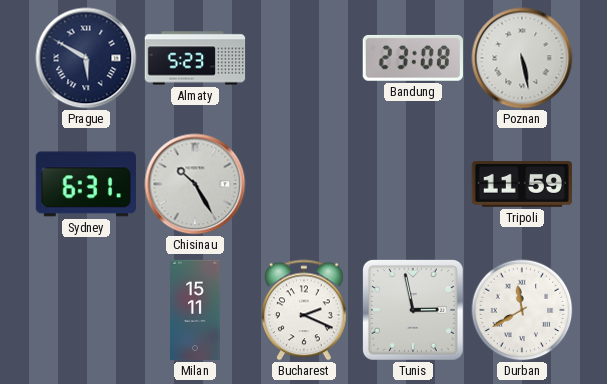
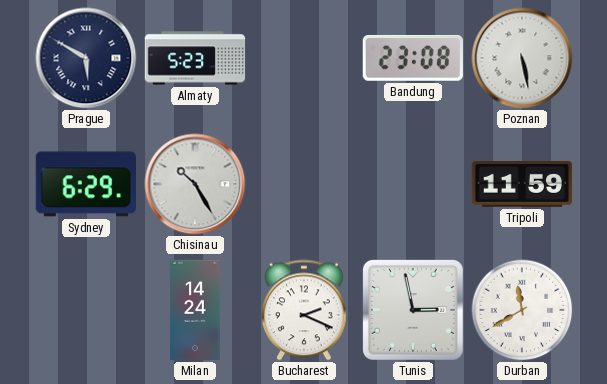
Sydney: 6:31 -> 6:29
Milan: 15:11 -> 14:24
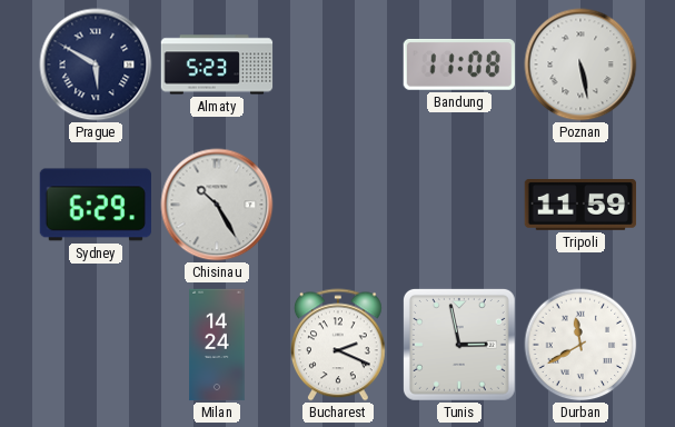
Bandung: 23:08 -> 11:08
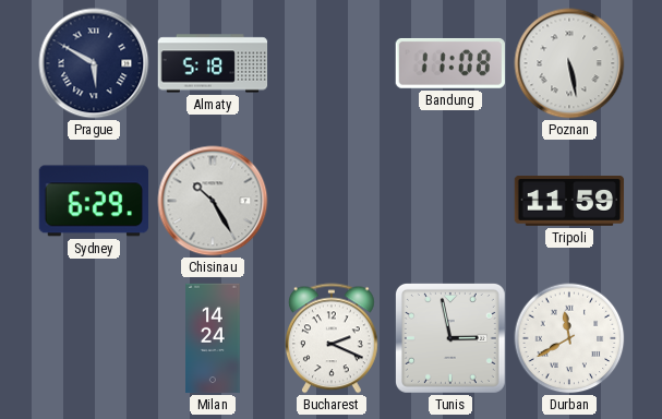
Almaty: 5:23 -> 5:18
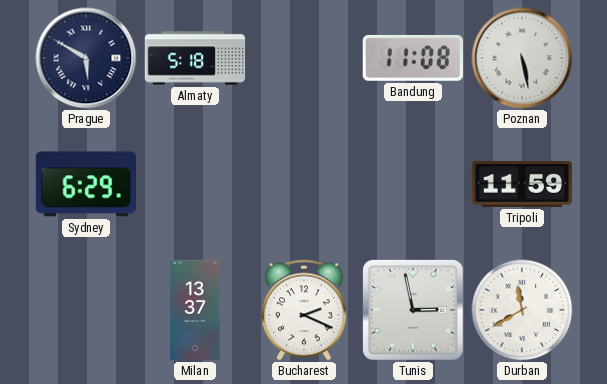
Chisinau: 10:25 -> none
Milan: 14:24 -> 13:37
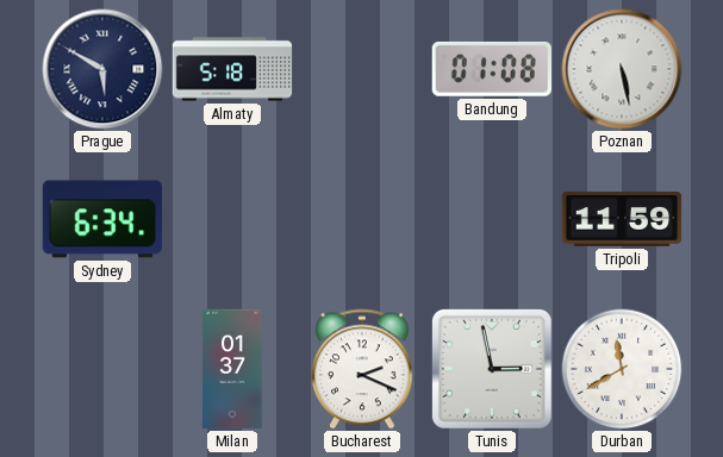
Bandung: 11:08 -> 01:08
Sydney: 6:29 -> 6:34
Milan: 13:37 -> 01:37
